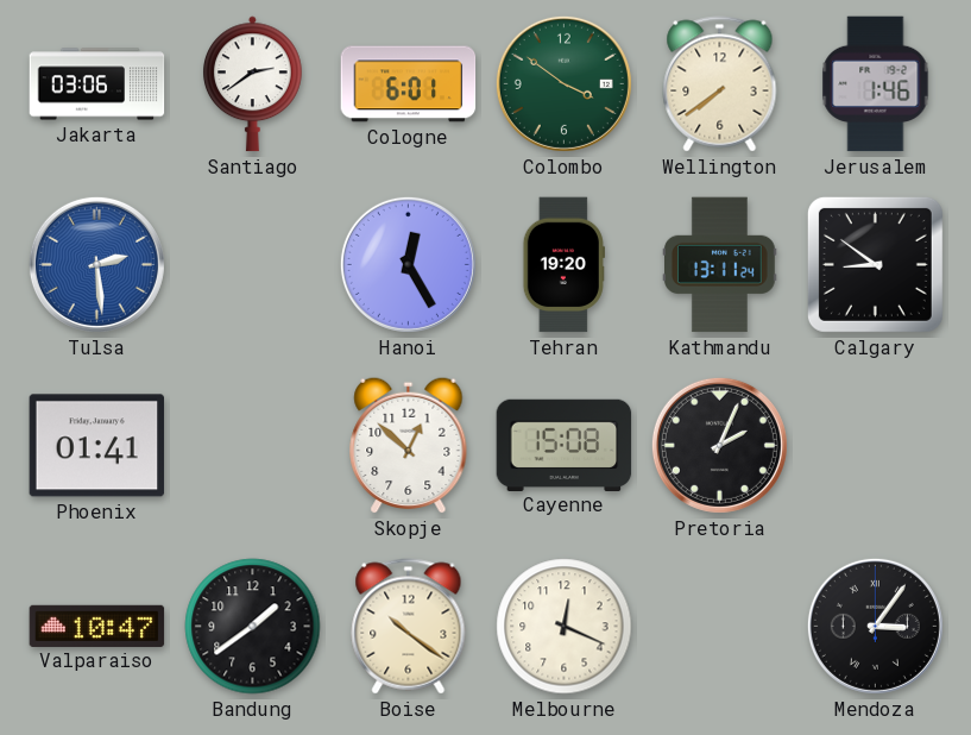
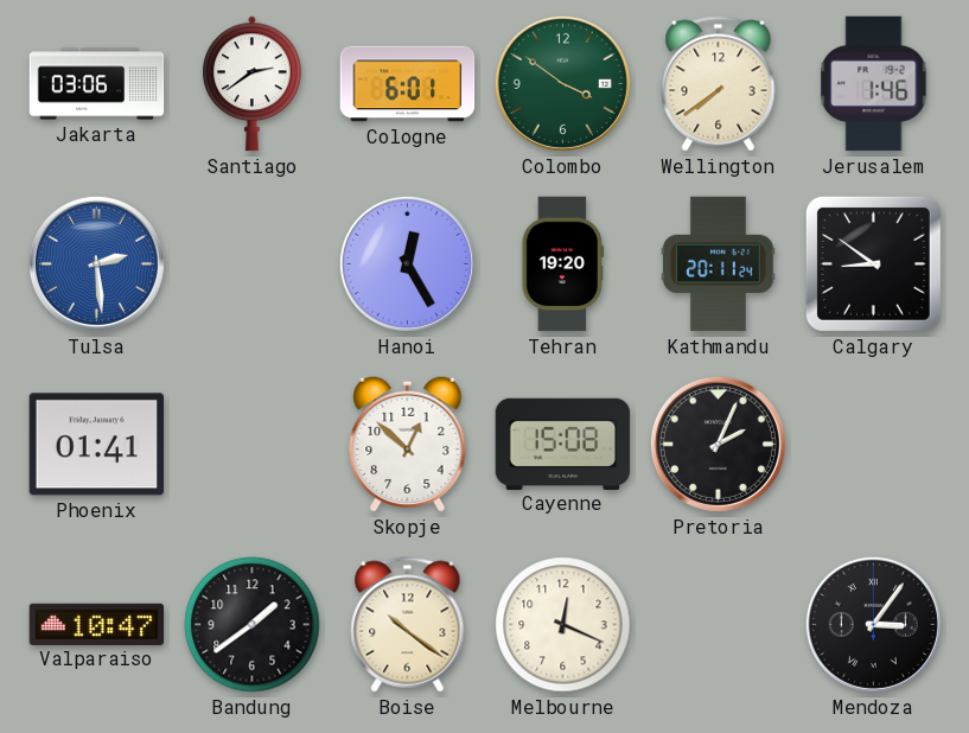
Kathmandu: 13:11 -> 20:11
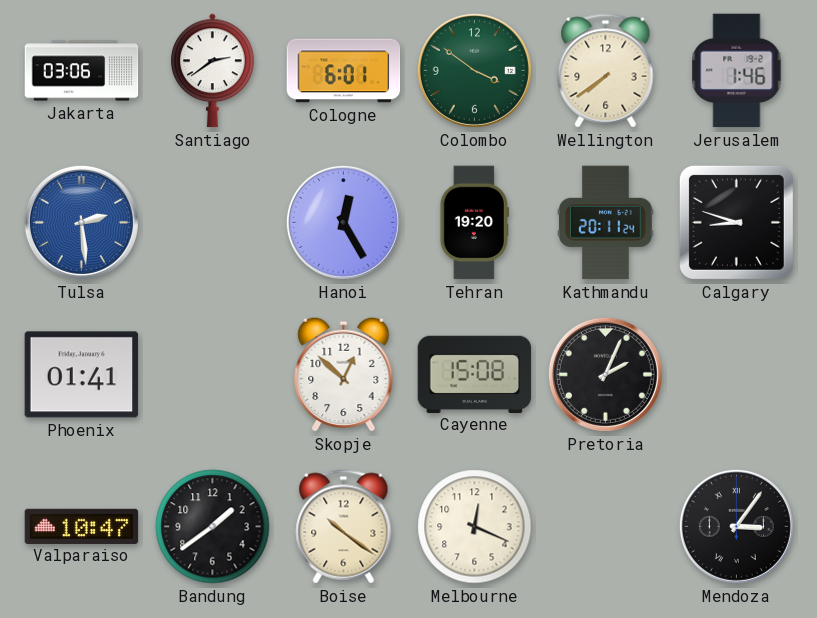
Calgary: 8:51 -> 8:48
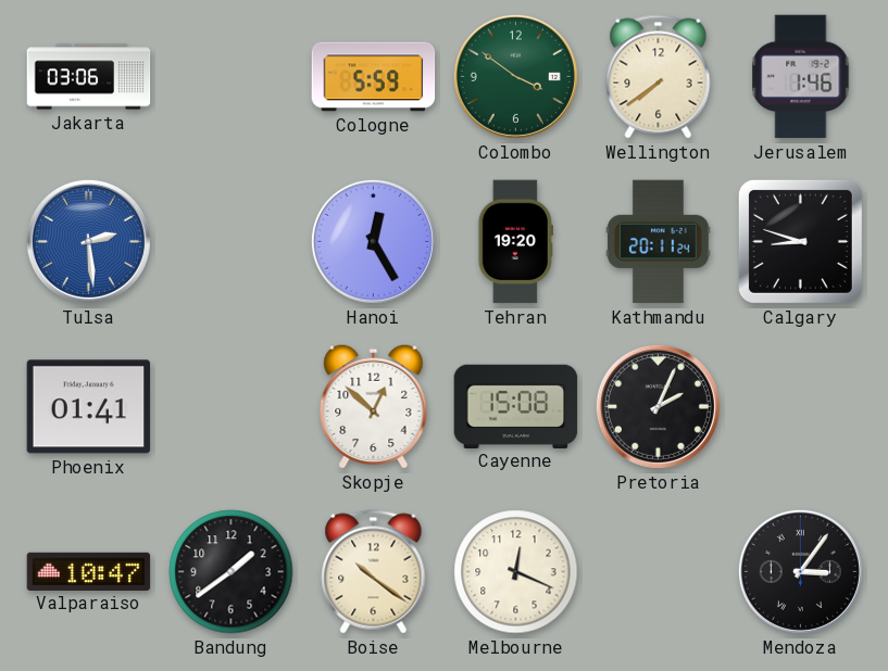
Santiago: 2:39 -> none
Cologne: 6:01 -> 5:59
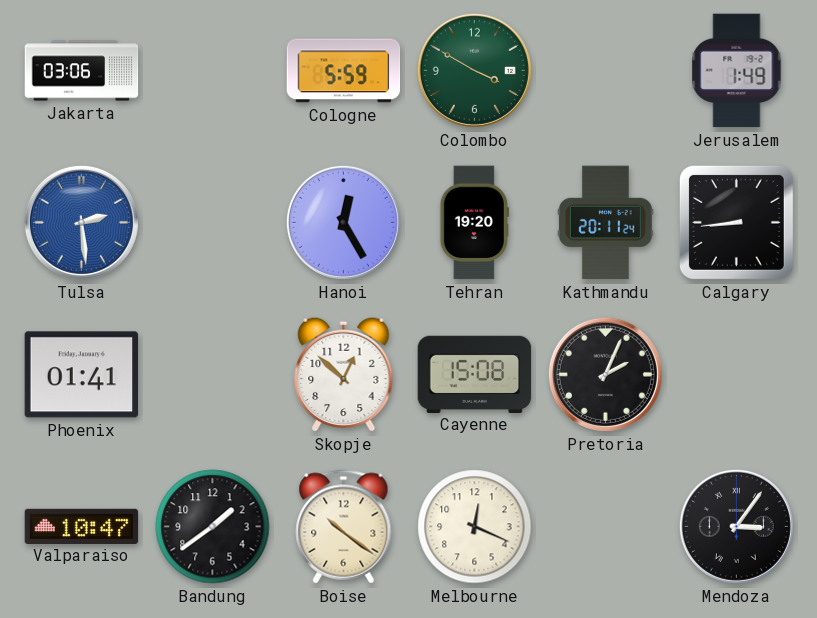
Colombo: 3:51 -> 3:50
Wellington: 7:39 -> none
Jerusalem: 1:46 -> 1:49
Calgary: 8:48 -> 8:44
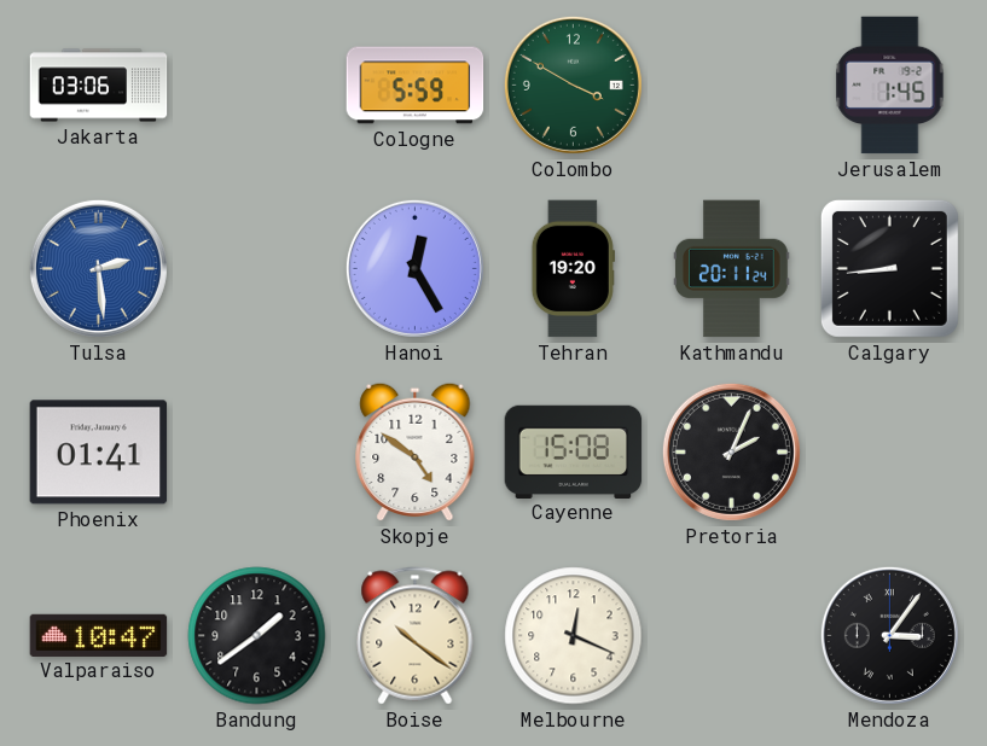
Jerusalem: 1:49 -> 1:45
Skopje: 12:52 -> 4:51
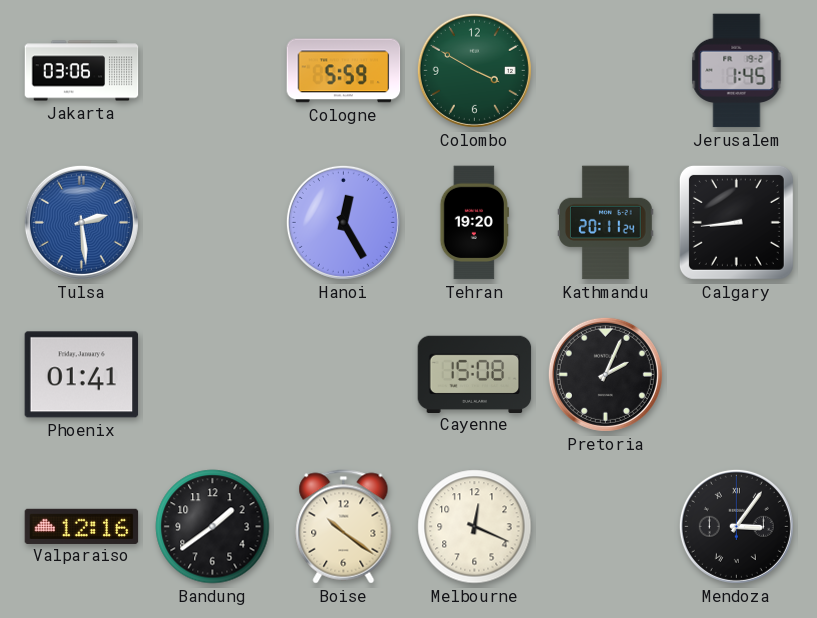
Skopje: 4:51 -> none
Valparaiso: 10:47 -> 12:16
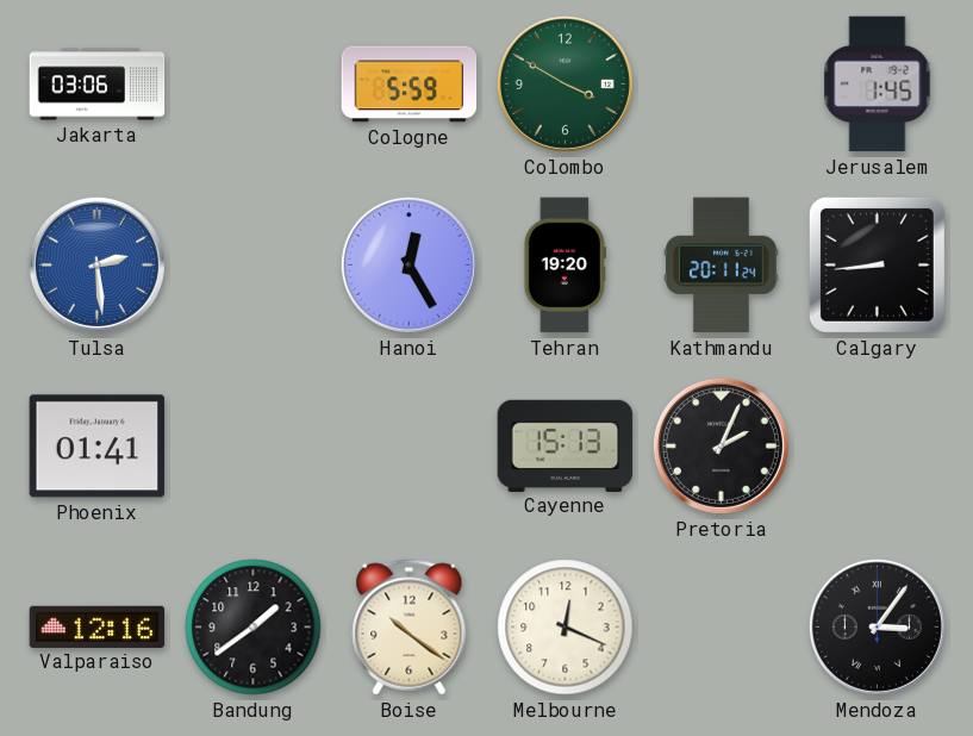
Cayenne: 15:08 -> 15:13
